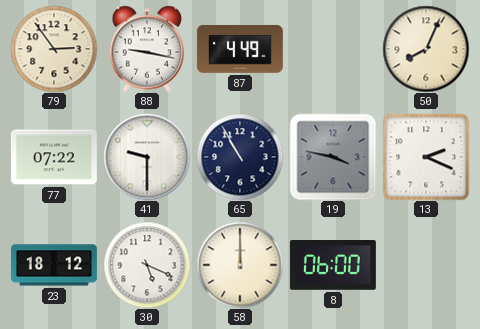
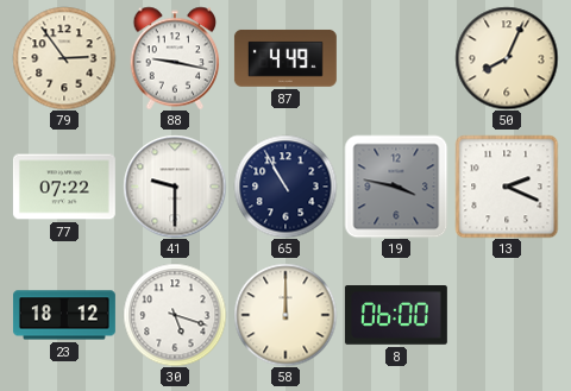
30: 5:19 -> 5:18
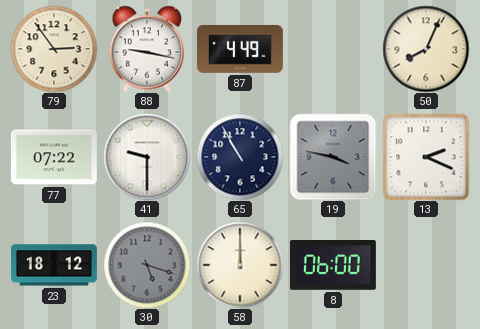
30 dial: white -> grey
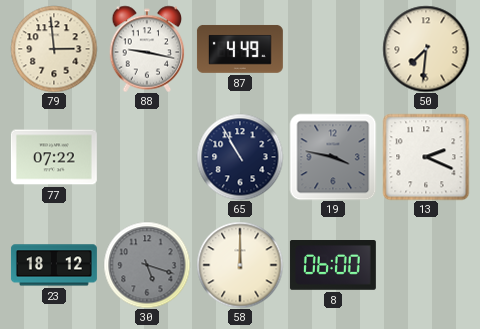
79: 2:54 -> 2:59
50: 8:04 -> 7:31
41: 9:30 -> none
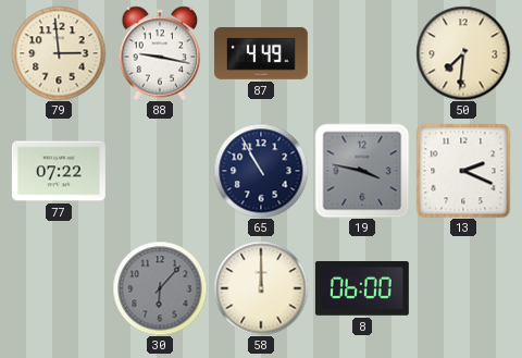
23: 18:12 -> none
30: 5:18 -> 6:07
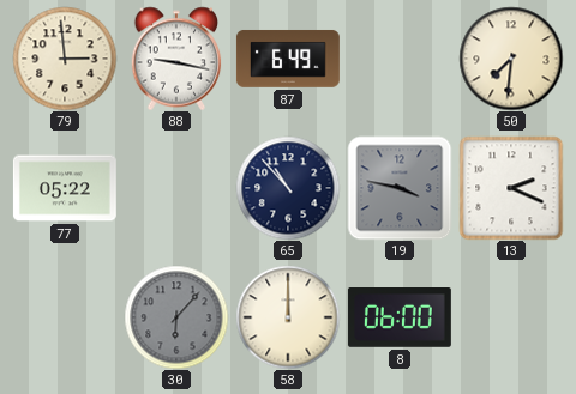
87: 4:49 -> 6:49
77: 07:22 -> 05:22
65: 10:55 -> 10:53
